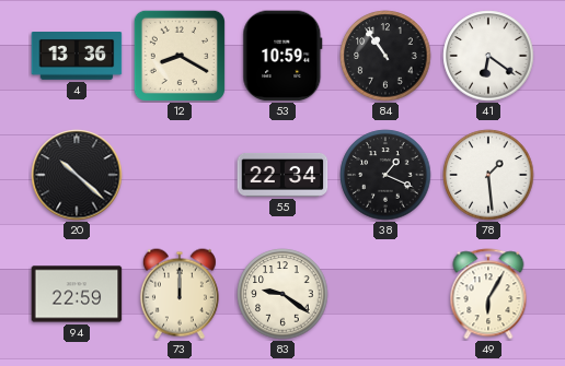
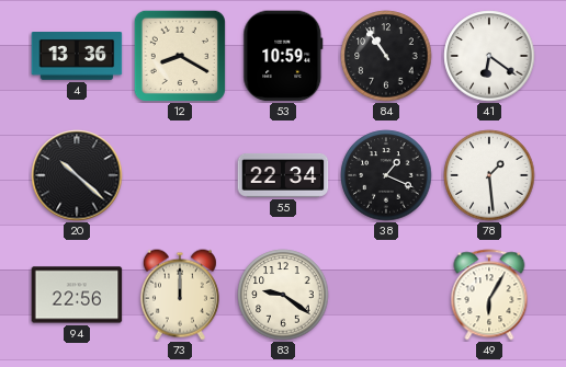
94: 22:59 -> 22:56
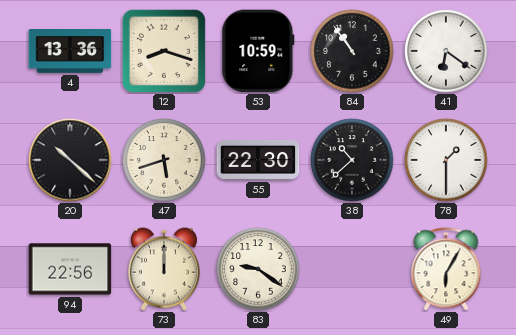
12: 8:20 -> 8:18
47: none -> 5:42
55: 22:34 -> 22:30
38: 1:19 -> 10:38
78: 1:29 -> 1:30
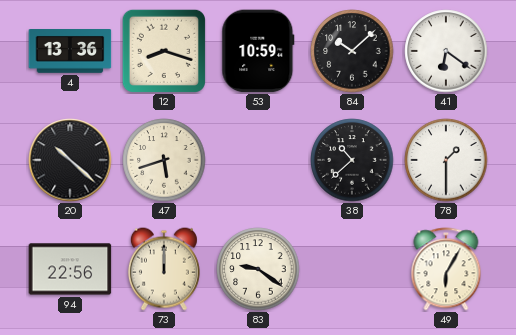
84: 10:54 -> 10:08
55: 22:30 -> none
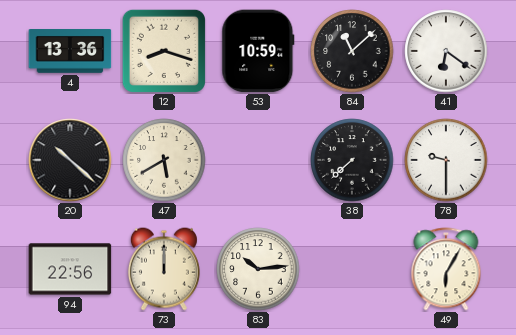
84: 10:08 -> 11:08
47: 5:42 -> 5:40
38: 10:38 -> 7:38
78: 1:30 -> 9:30
83: 9:21 -> 10:14
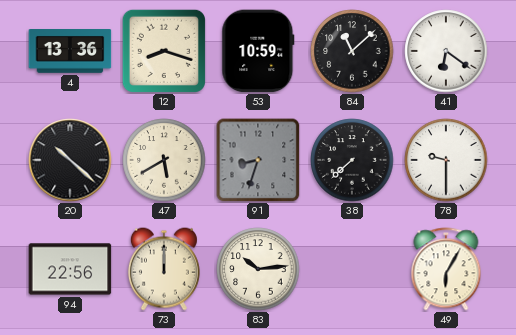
91: none -> 8:33
